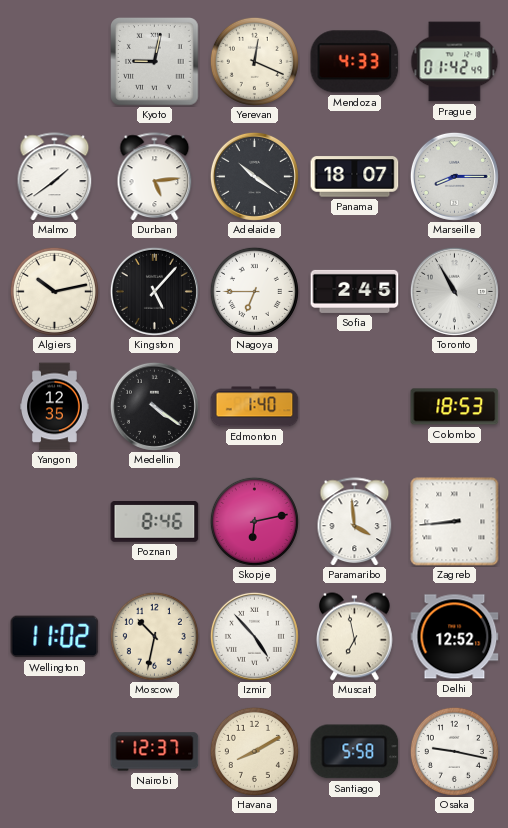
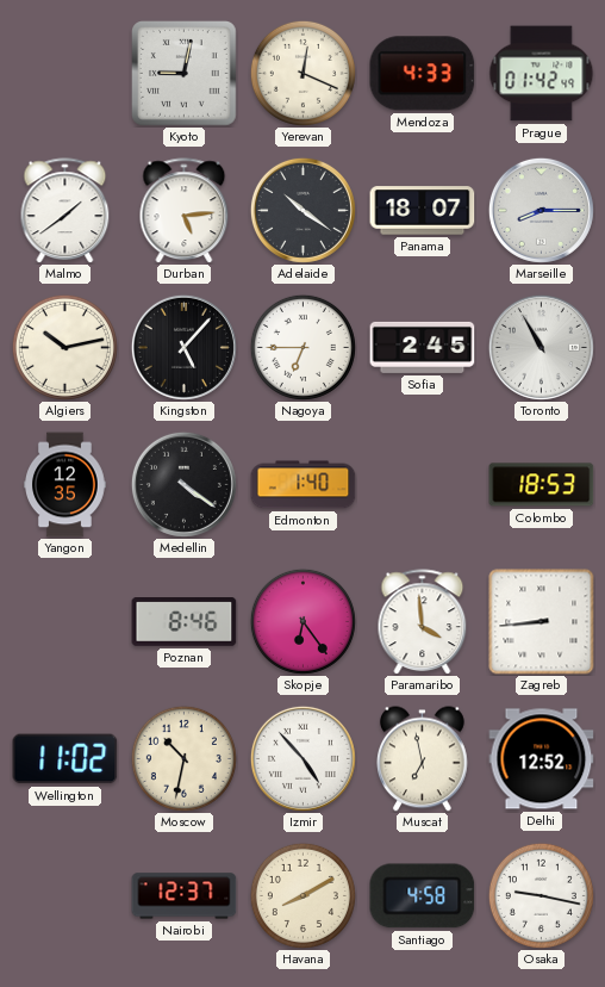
Skopje: 6:13 -> 6:24
Santiago: 5:58 -> 4:58
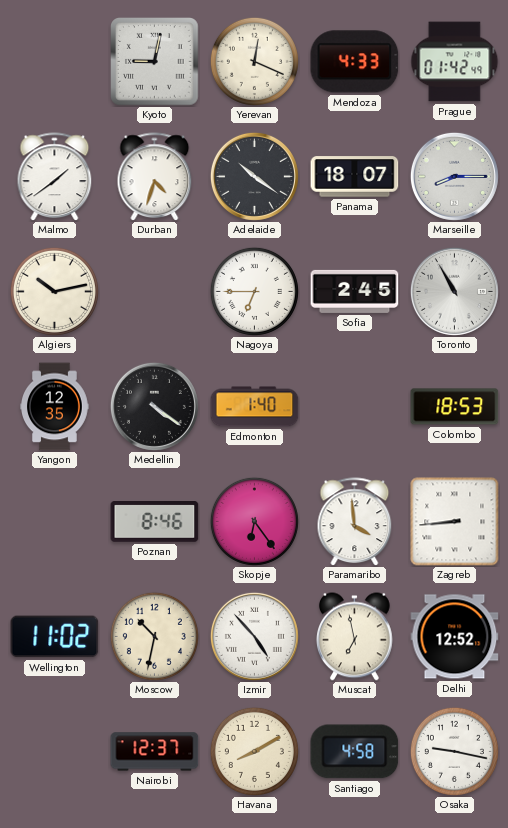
Durban: 5:14 -> 4:33
Kingston: 5:07 -> none
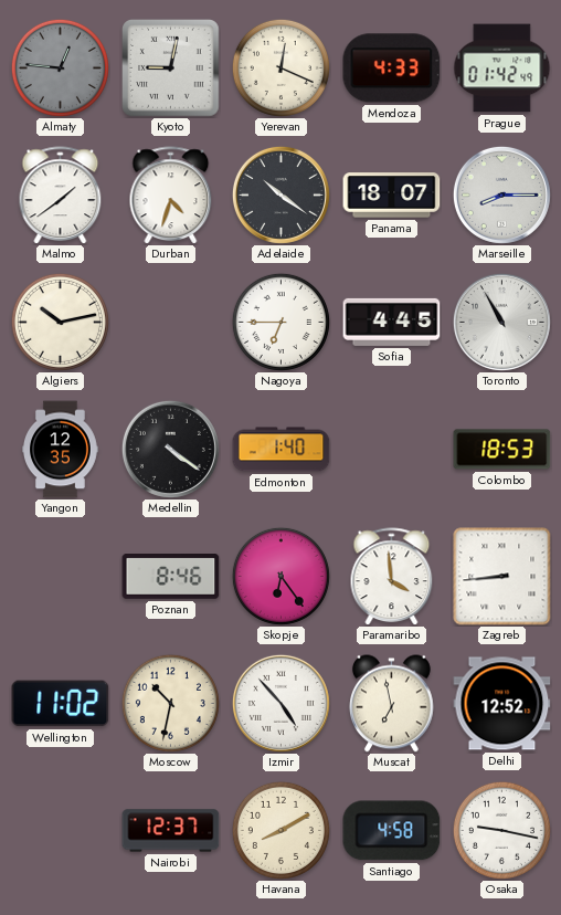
Almaty: none -> 12:46
Sofia: 2:45 -> 4:45
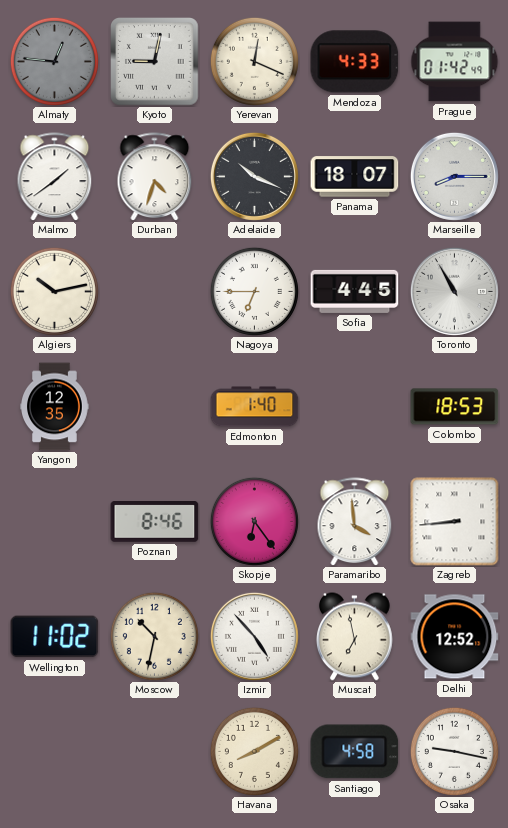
Adelaide: 10:21 -> 10:19
Medellin: 4:21 -> none
Nairobi: 12:37 -> none
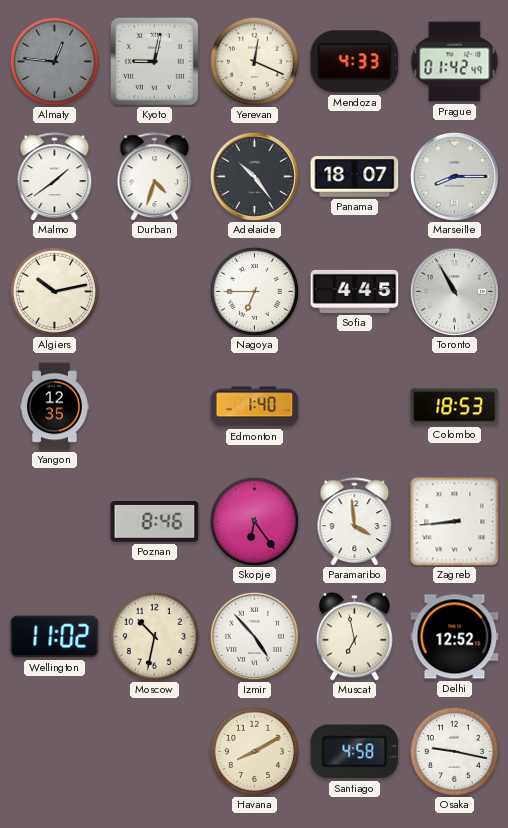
Adelaide: 10:19 -> 10:24
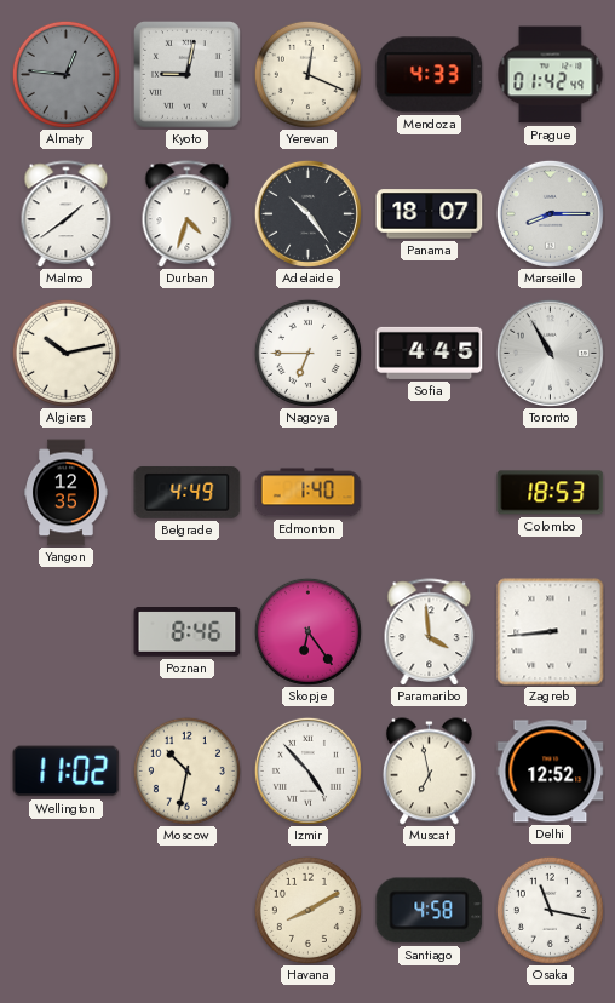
Belgrade: none -> 4:49
Osaka: 9:17 -> 11:17
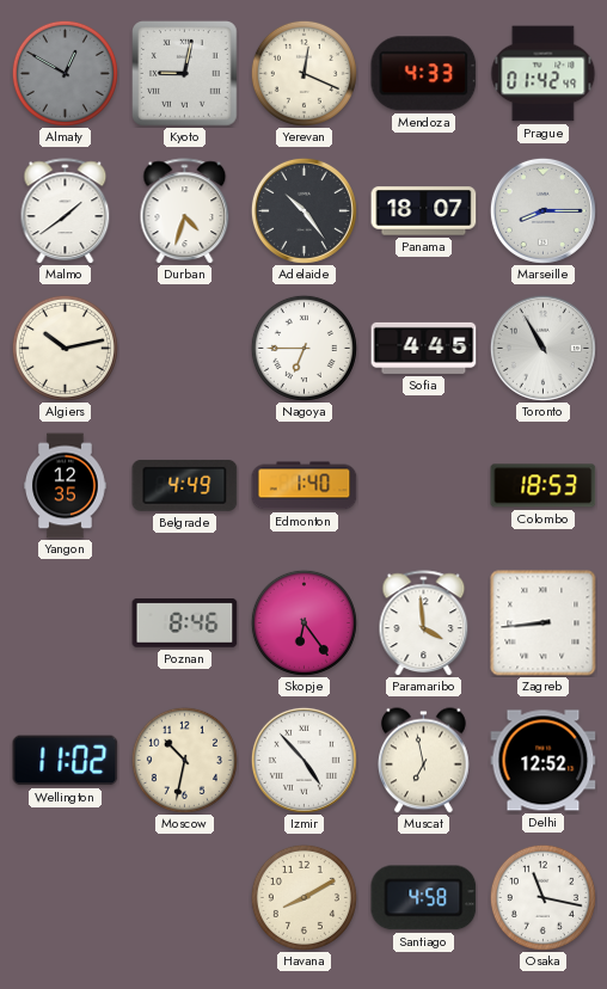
Almaty: 12:46 -> 12:50
